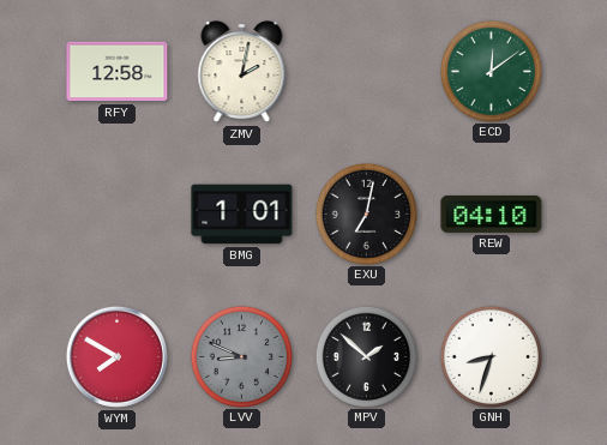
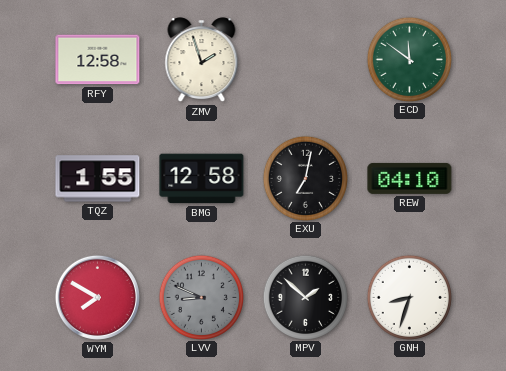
ZMV: 2:02 -> 1:57
ECD: 12:09 -> 11:51
TQZ: none -> 1:55
BMG: 1:01 -> 12:58
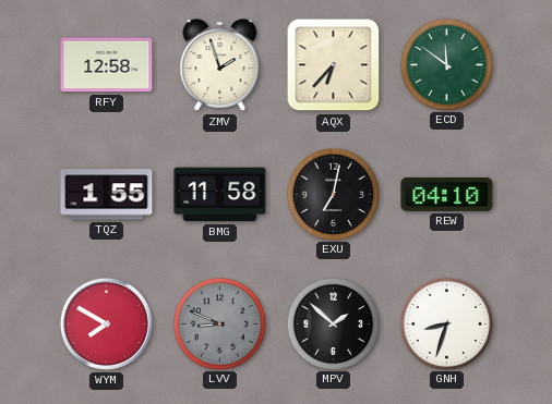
AQX: none -> 6:37
BMG: 12:58 -> 11:58
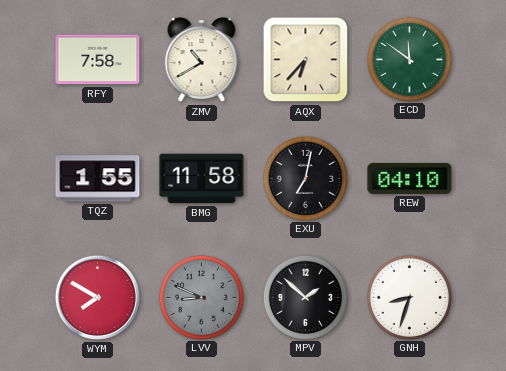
RFY: 12:58 -> 7:58
ZMV: 1:57 -> 10:40
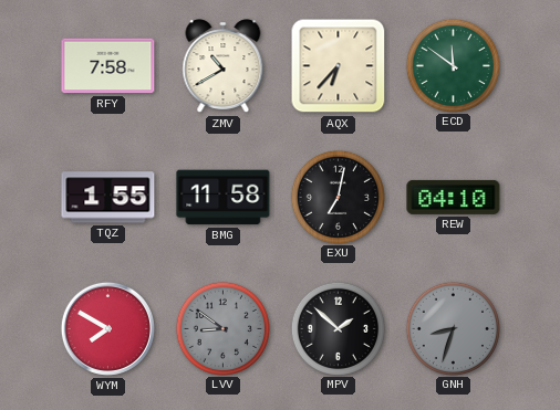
LVV: 8:49 -> 8:51
GNH dial: white -> grey
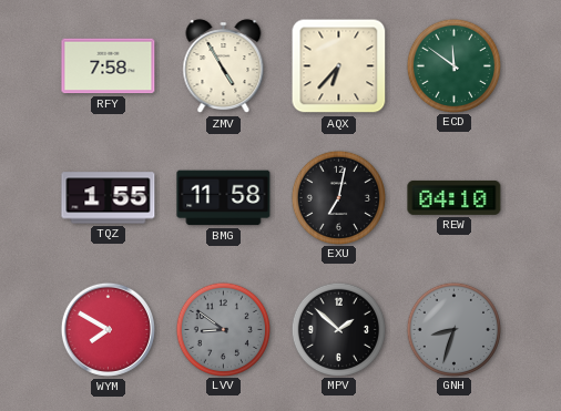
ZMV: 10:40 -> 4:55
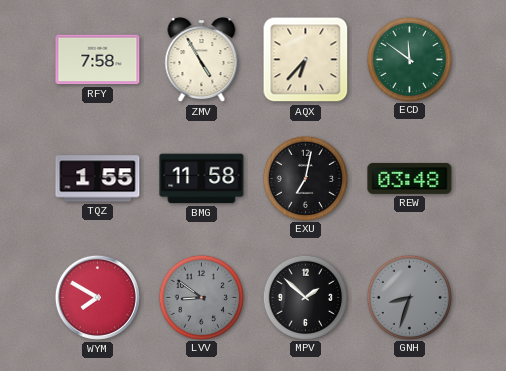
REW: 04:10 -> 03:48
